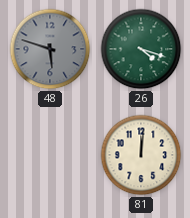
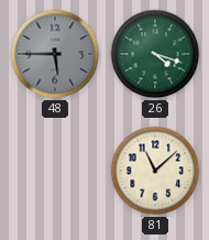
48: 5:48 -> 5:45
81: 12:01 -> 11:08
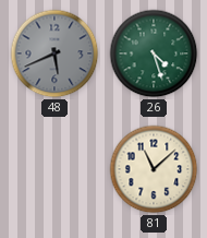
48: 5:45 -> 5:41
26: 4:18 -> 4:27
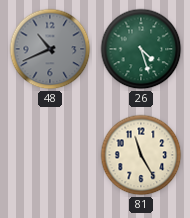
48: 5:41 -> 10:41
81: 11:08 -> 11:25
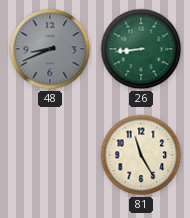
48: 10:41 -> 8:41
26: 4:27 -> 8:44
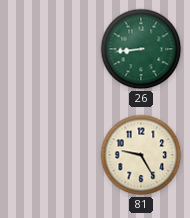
48: 8:41 -> none
81: 11:25 -> 9:25
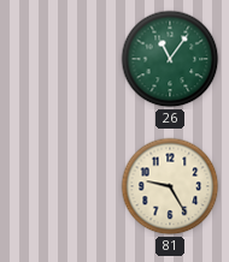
26: 8:44 -> 11:06
